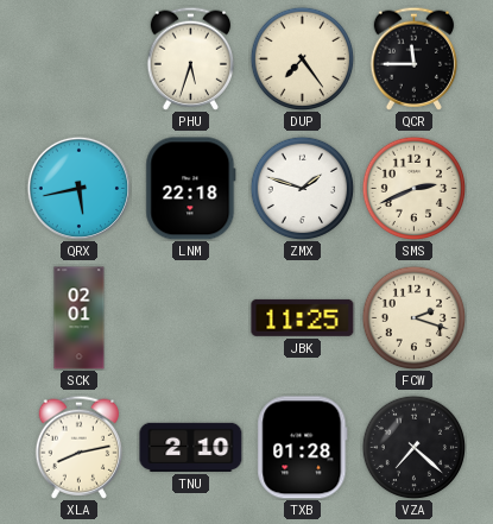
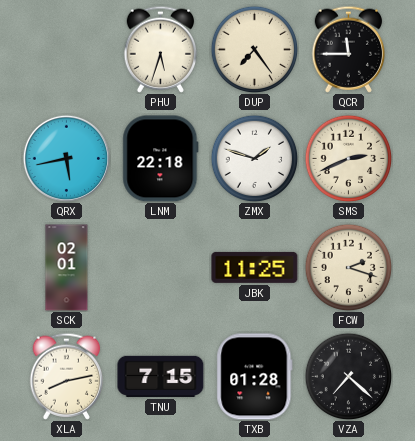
TNU: 2:10 -> 7:15
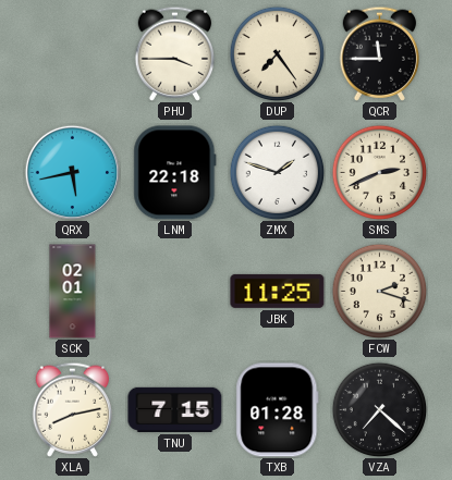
PHU: 5:33 -> 3:45
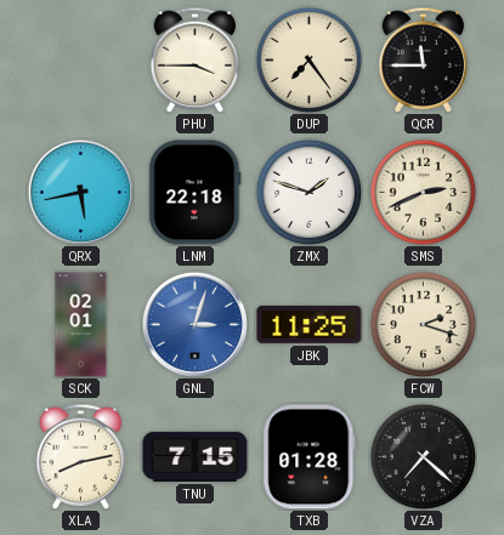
GNL: none -> 3:03
